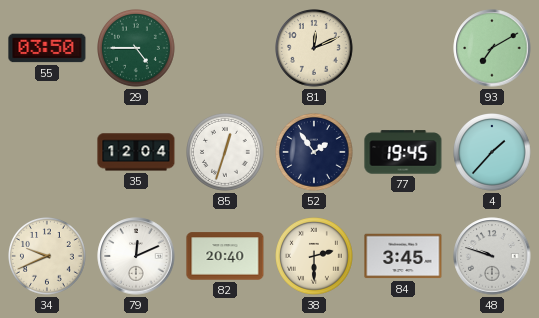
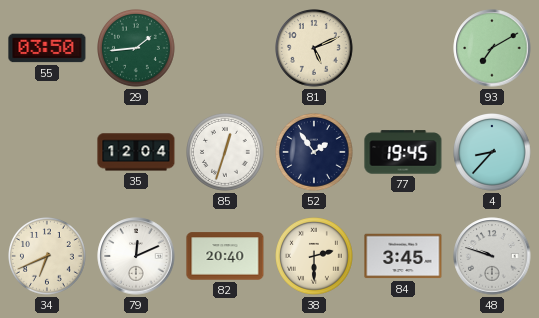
29: 4:45 -> 1:44
81: 12:11 -> 5:11
4: 1:37 -> 8:37
34: 9:41 -> 6:41
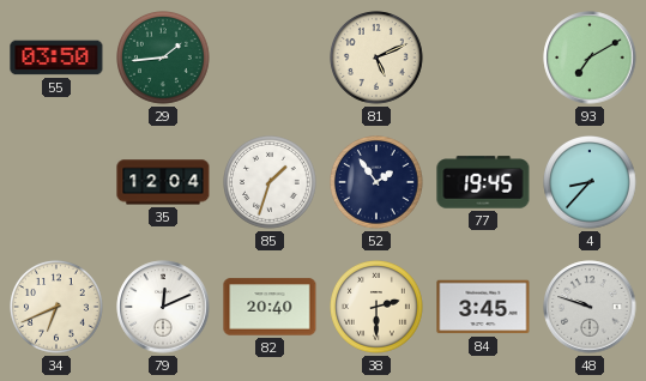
85: 12:33 -> 1:33
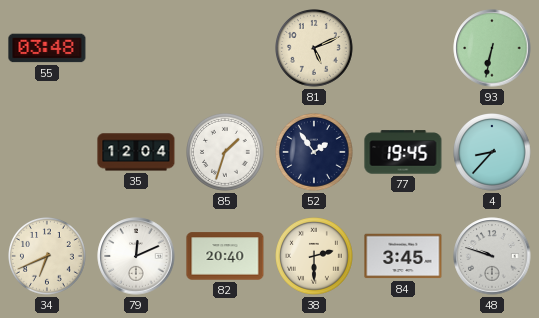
55: 03:50 -> 03:48
29: 1:44 -> none
93: 7:10 -> 6:32
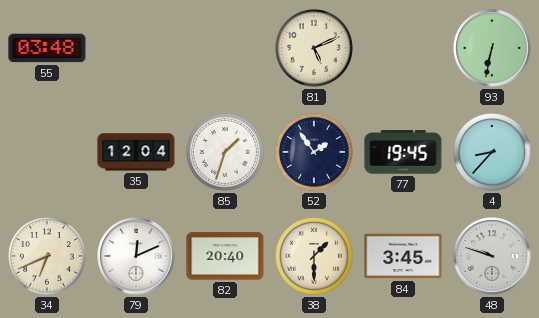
38: 2:30 -> 1:30
